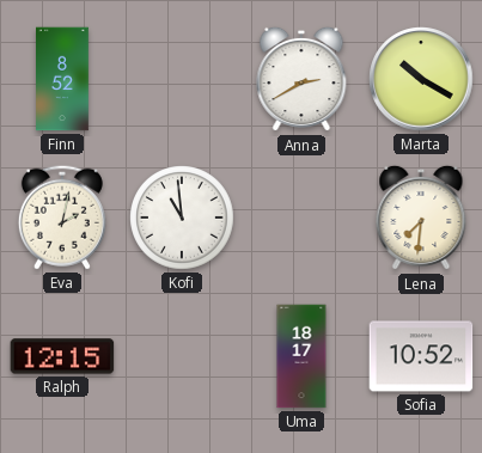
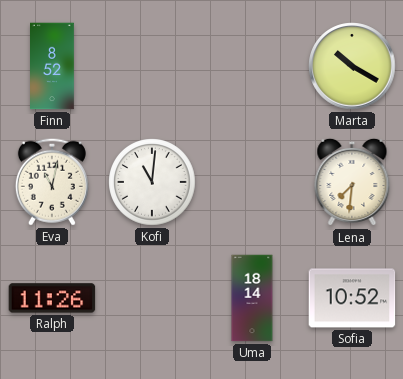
Anna: 2:40 -> none
Eva: 2:02 -> 11:02
Kofi: 10:59 -> 11:01
Ralph: 12:15 -> 11:26
Uma: 18:17 -> 18:14
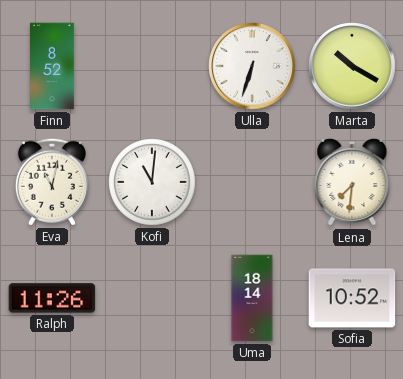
Ulla: none -> 6:33
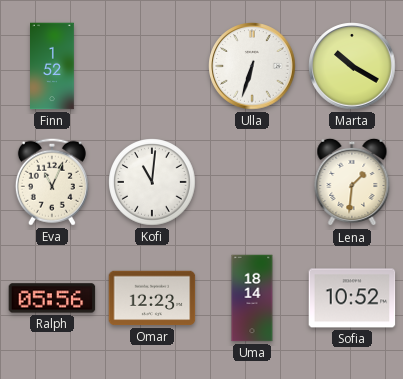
Finn: 8:52 -> 1:52
Eva: 11:02 -> 11:04
Lena: 7:31 -> 1:31
Ralph: 11:26 -> 05:56
Omar: none -> 12:23
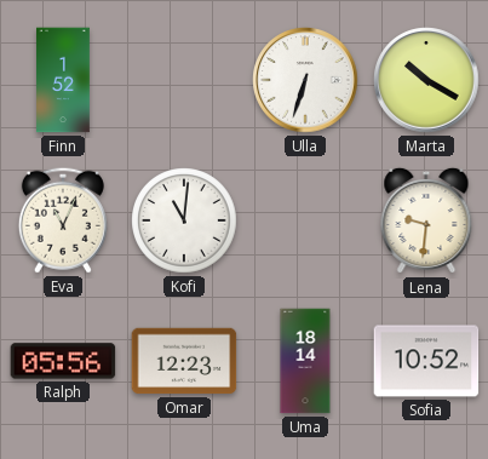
Lena: 1:31 -> 9:31
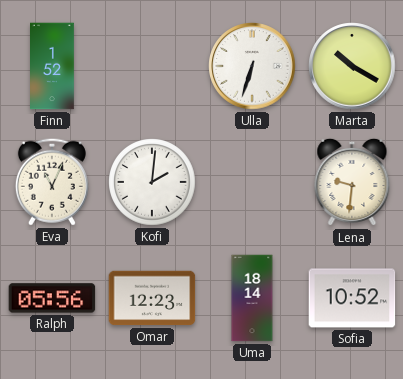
Kofi: 11:01 -> 2:01
